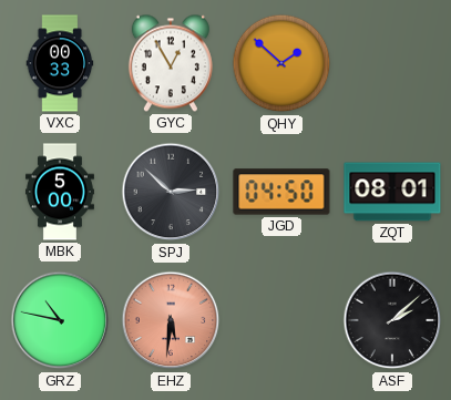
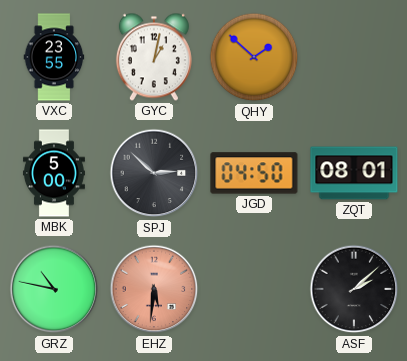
VXC: 00:33 -> 23:55
GYC: 12:55 -> 1:02
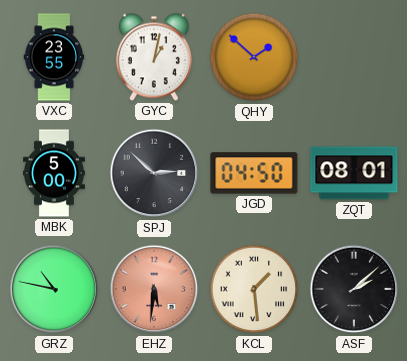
KCL: none -> 1:29
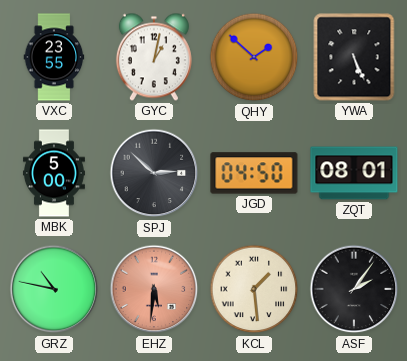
YWA: none -> 5:26
ASF: 2:08 -> 2:06
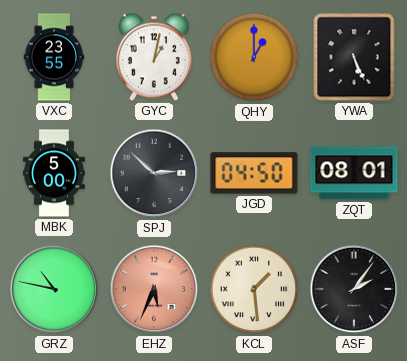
QHY: 1:52 -> 1:00
EHZ: 5:31 -> 5:34
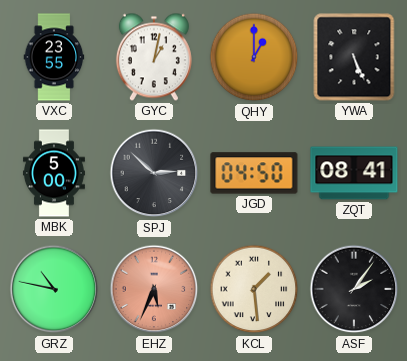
ZQT: 08:01 -> 08:41
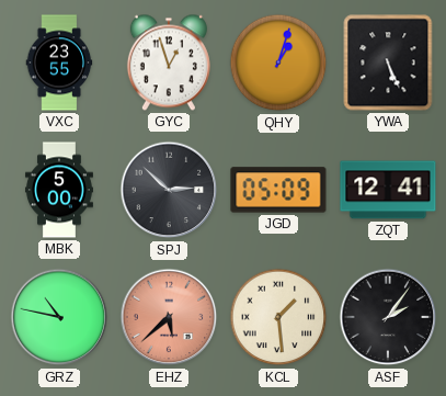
GYC: 1:02 -> 12:57
QHY: 1:00 -> 1:03
JGD: 04:50 -> 05:09
ZQT: 08:41 -> 12:41
EHZ: 5:34 -> 5:38
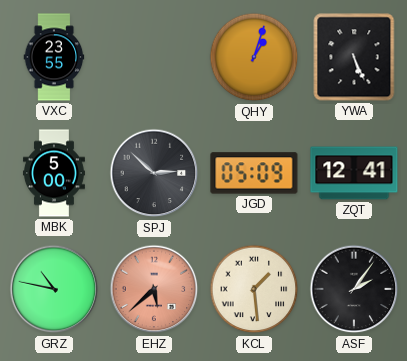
GYC: 12:57 -> none
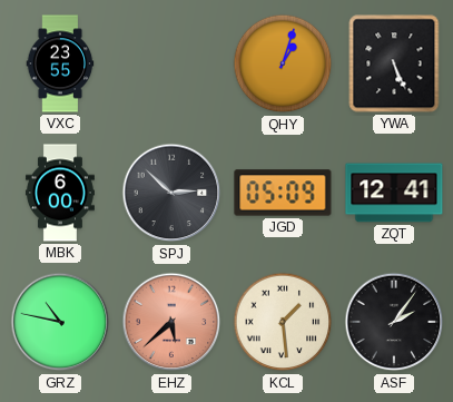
MBK: 5:00 -> 6:00
